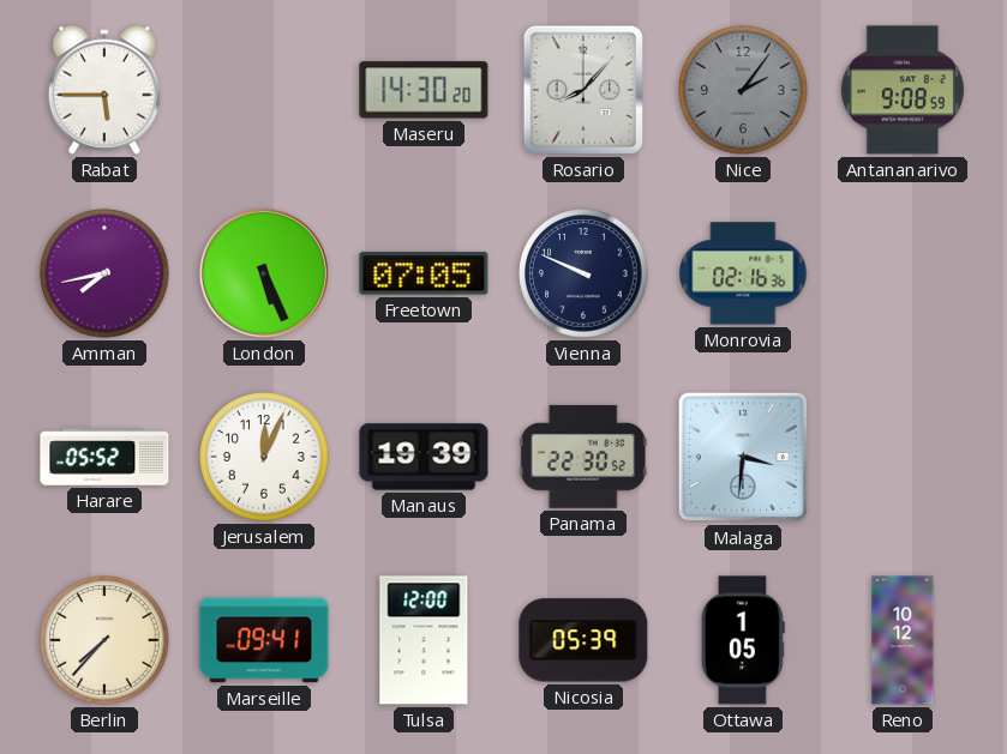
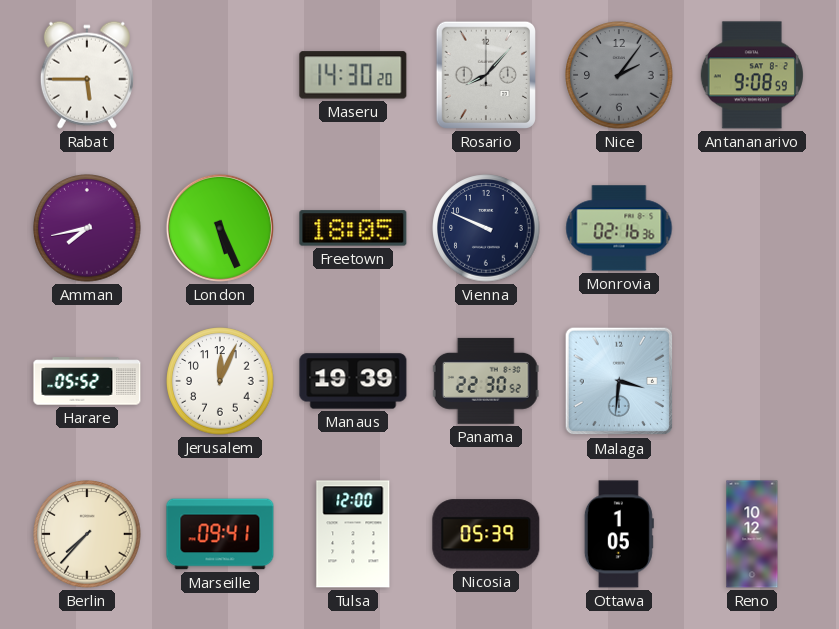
Freetown: 07:05 -> 18:05
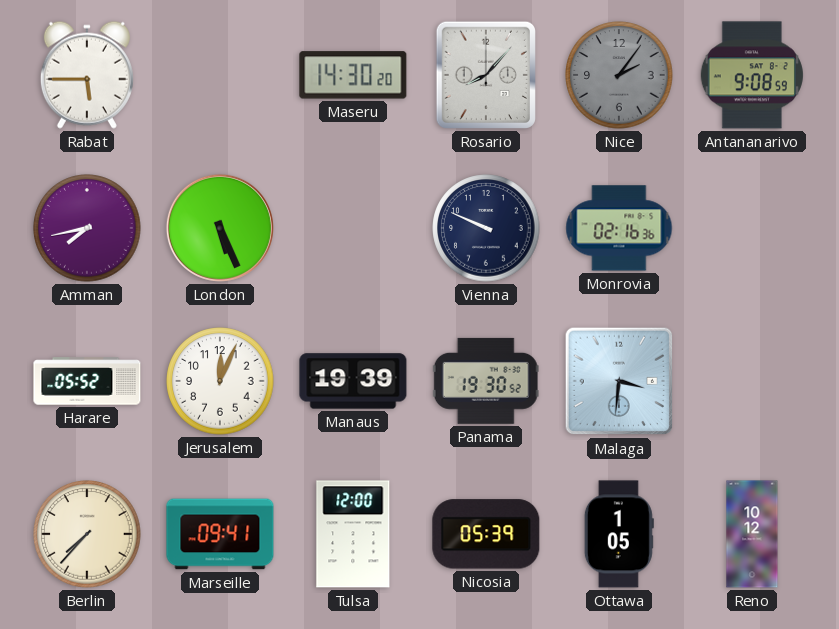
Freetown: 18:05 -> none
Panama: 22:30 -> 19:30
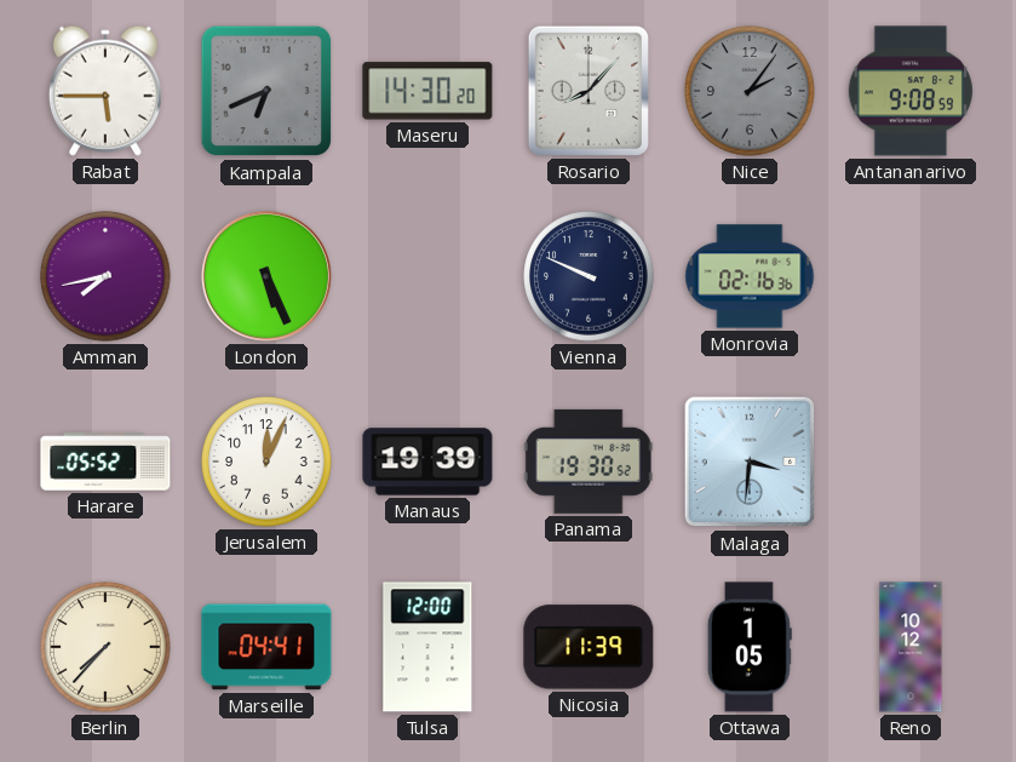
Kampala: none -> 6:41
Marseille: 09:41 -> 04:41
Nicosia: 05:39 -> 11:39
